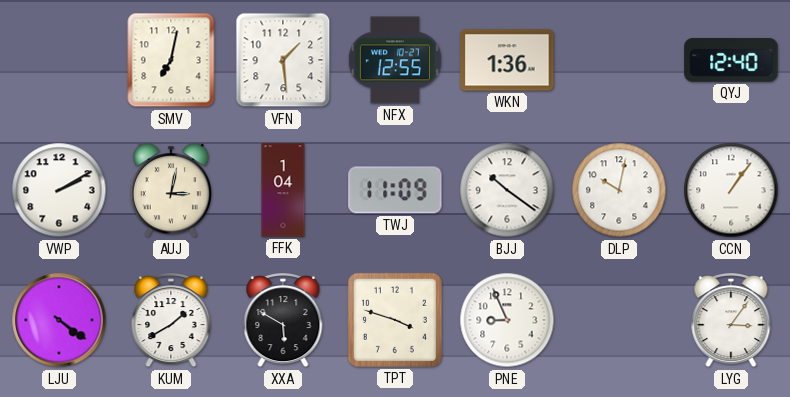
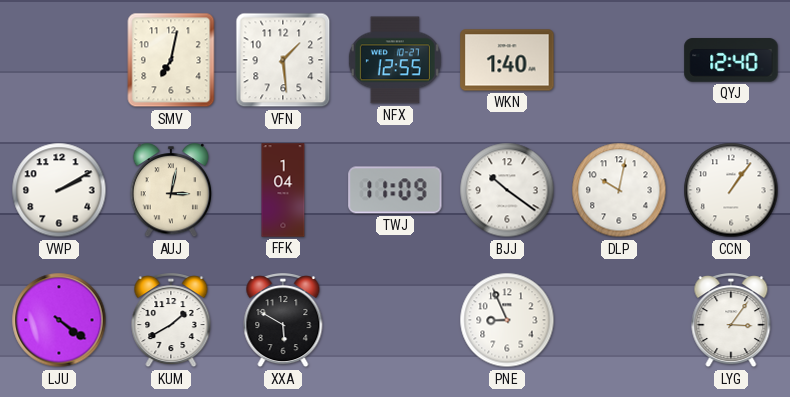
WKN: 1:36 -> 1:40
TPT: 3:48 -> none
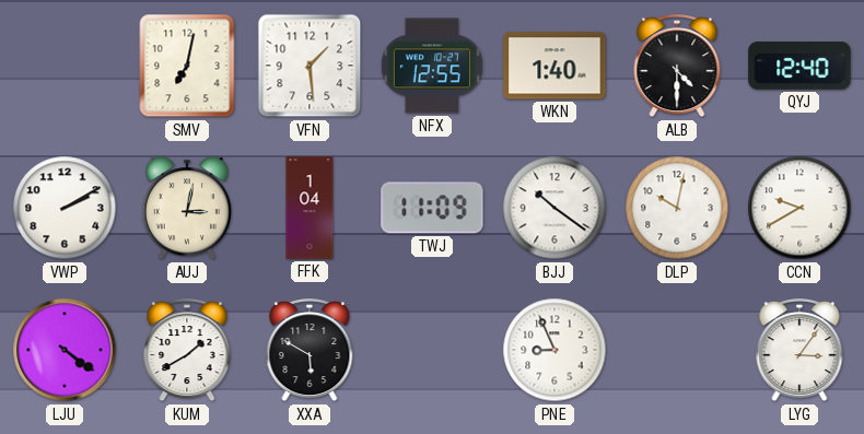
ALB: none -> 4:30
CCN: 1:06 -> 9:40
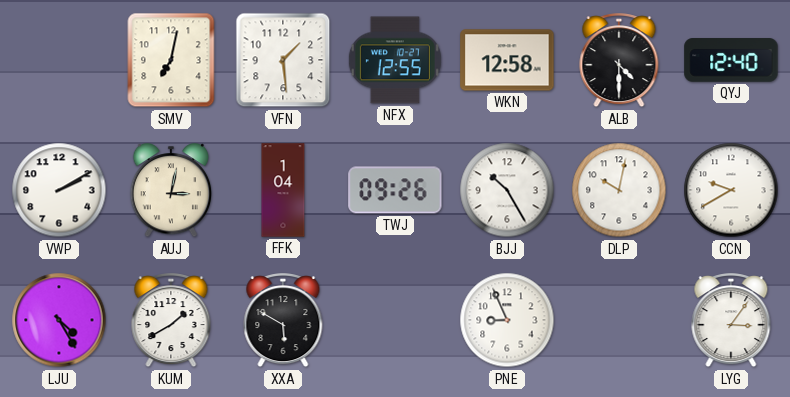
WKN: 1:40 -> 12:58
TWJ: 11:09 -> 09:26
BJJ: 10:21 -> 10:25
LJU: 4:21 -> 4:25
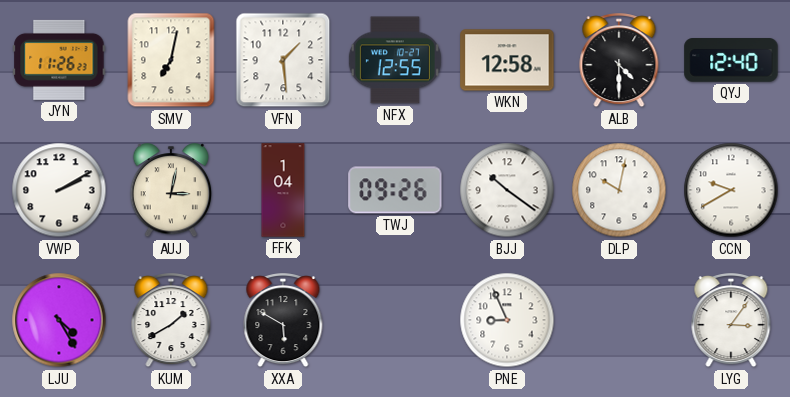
JYN: none -> 11:26
BJJ: 10:25 -> 10:21
